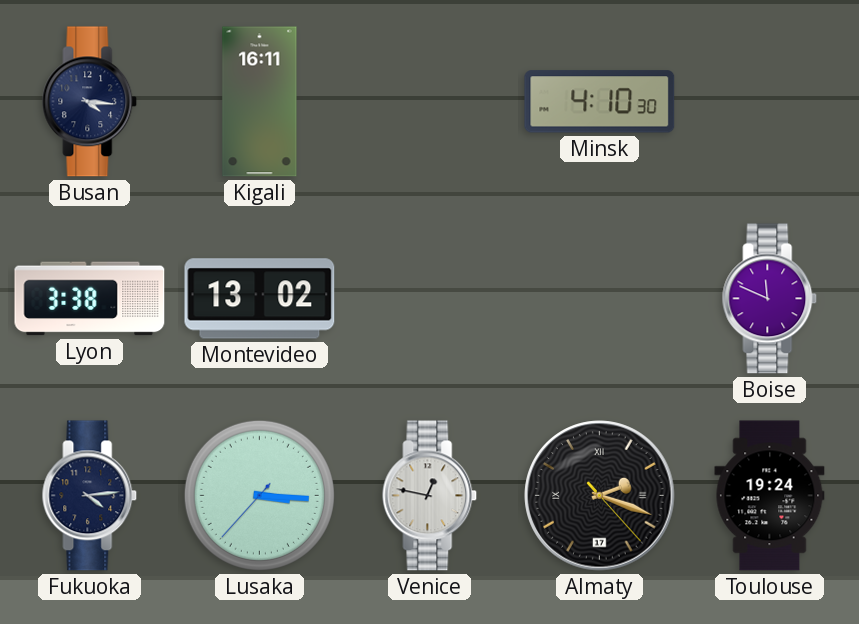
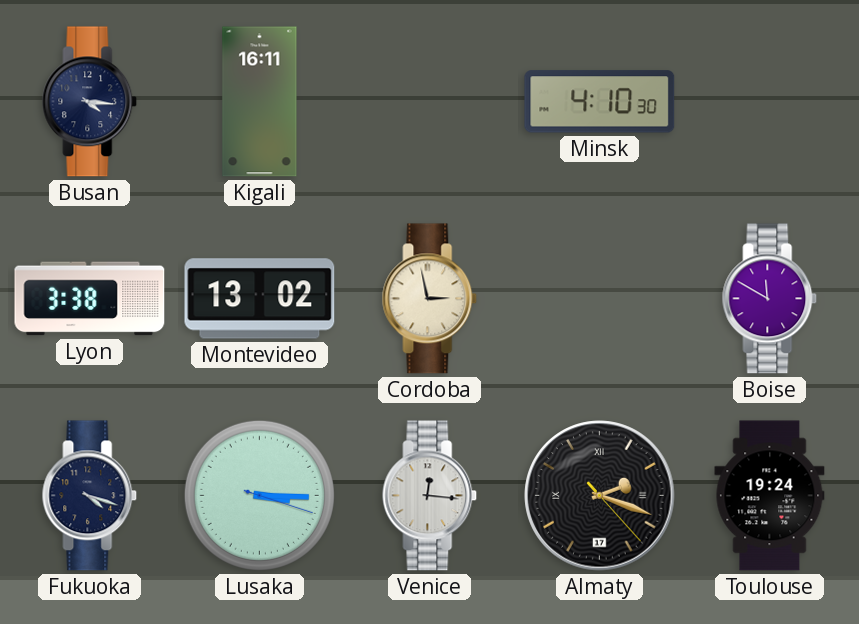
Cordoba: none -> 2:58
Boise: 11:49 -> 11:50
Fukuoka: 4:14 -> 4:18
Lusaka: 3:15:37 -> 3:15:18
Venice: 12:47 -> 12:16
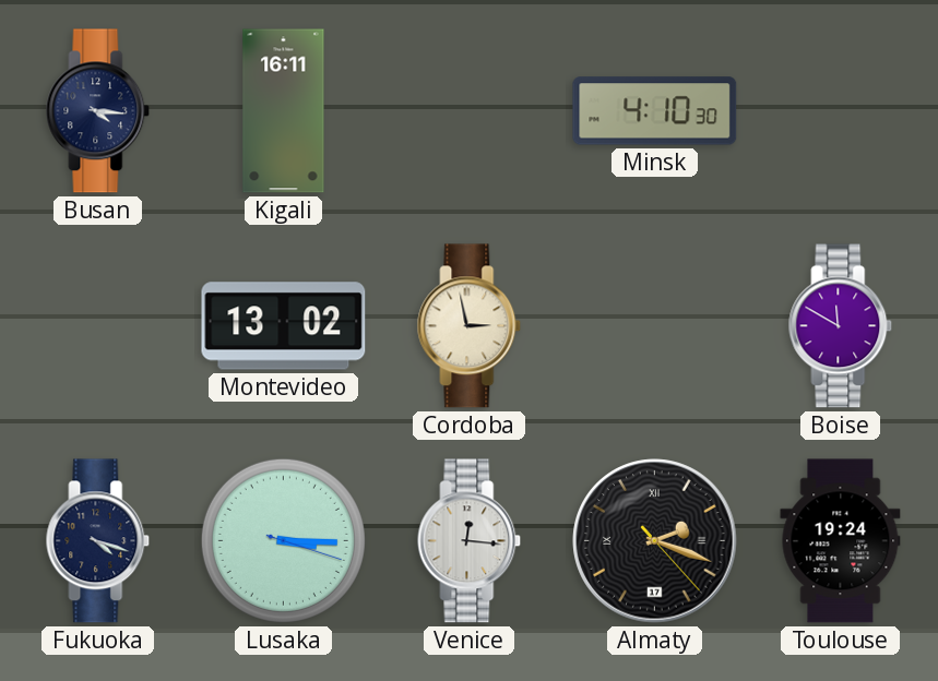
Lyon: 3:38 -> none
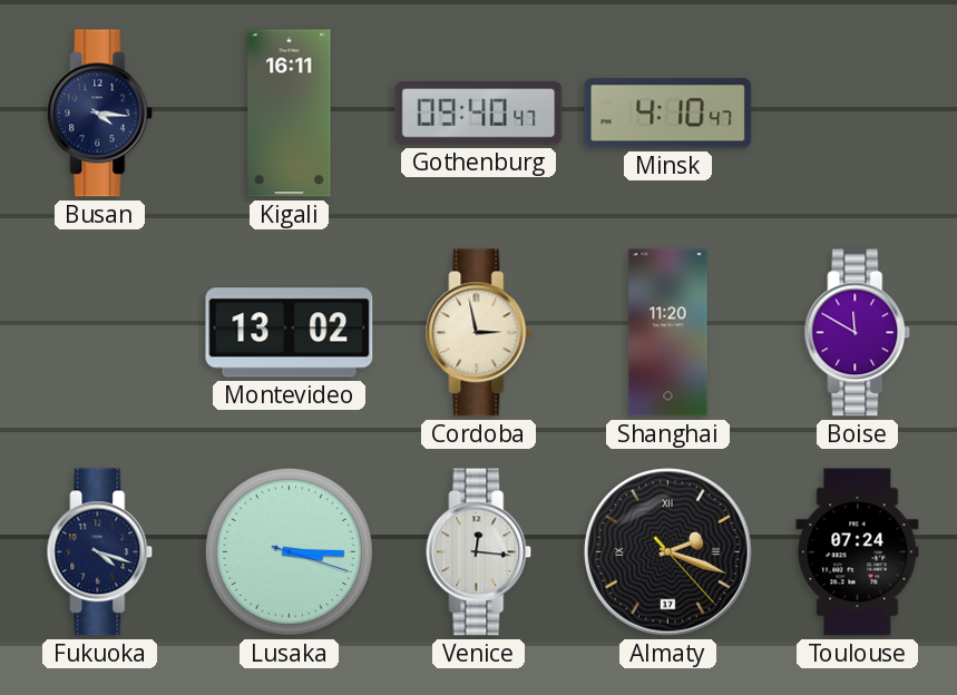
Gothenburg: none -> 09:40
Minsk: 4:10:30 -> 4:10:47
Shanghai: none -> 11:20
Toulouse: 19:24 -> 07:24
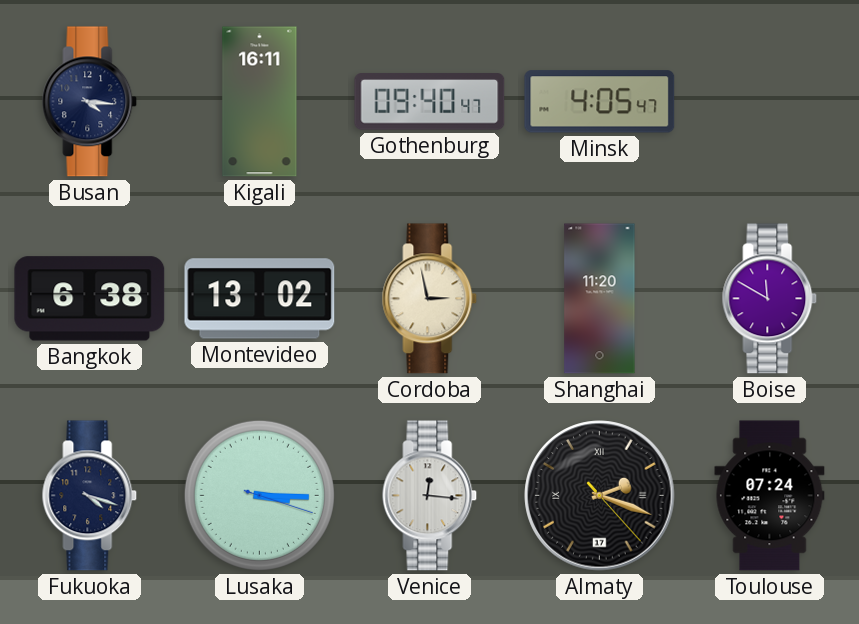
Minsk: 4:10 -> 4:05
Bangkok: none -> 6:38
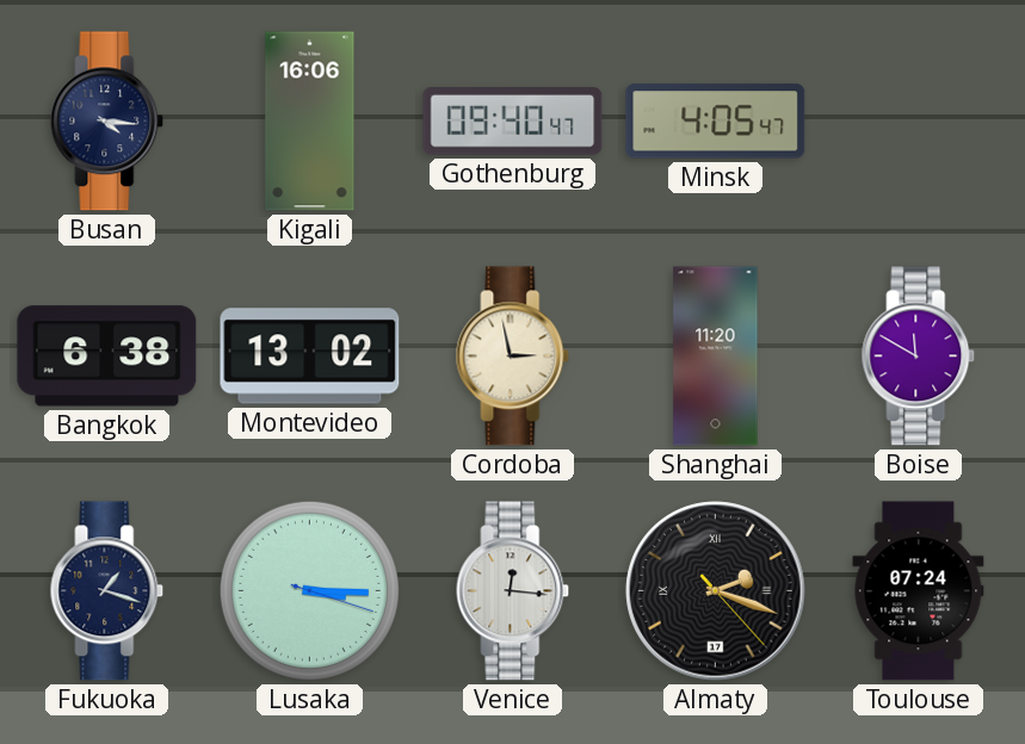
Kigali: 16:11 -> 16:06
Fukuoka: 4:18 -> 1:18
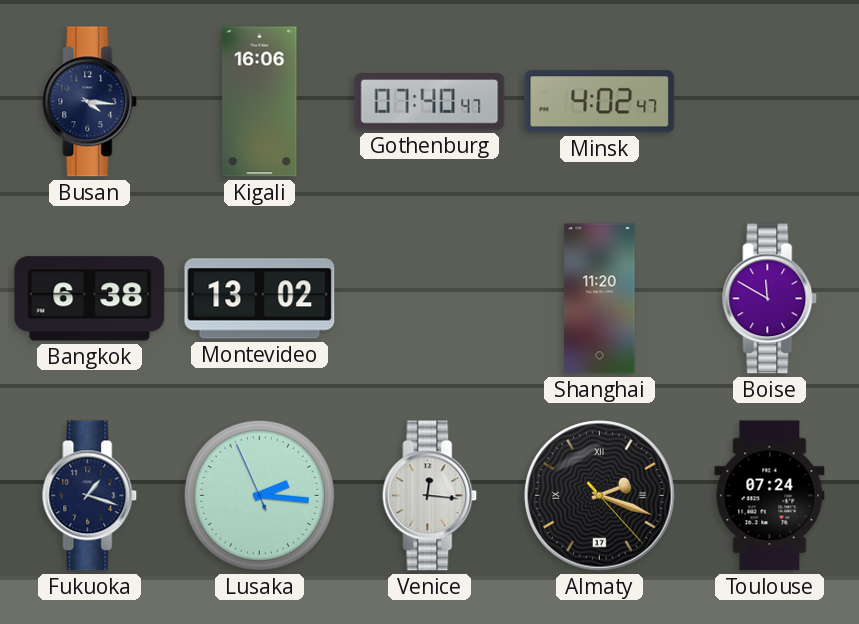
Gothenburg: 09:40 -> 07:40
Minsk: 4:05 -> 4:02
Cordoba: 2:58 -> none
Lusaka: 3:15 -> 2:15
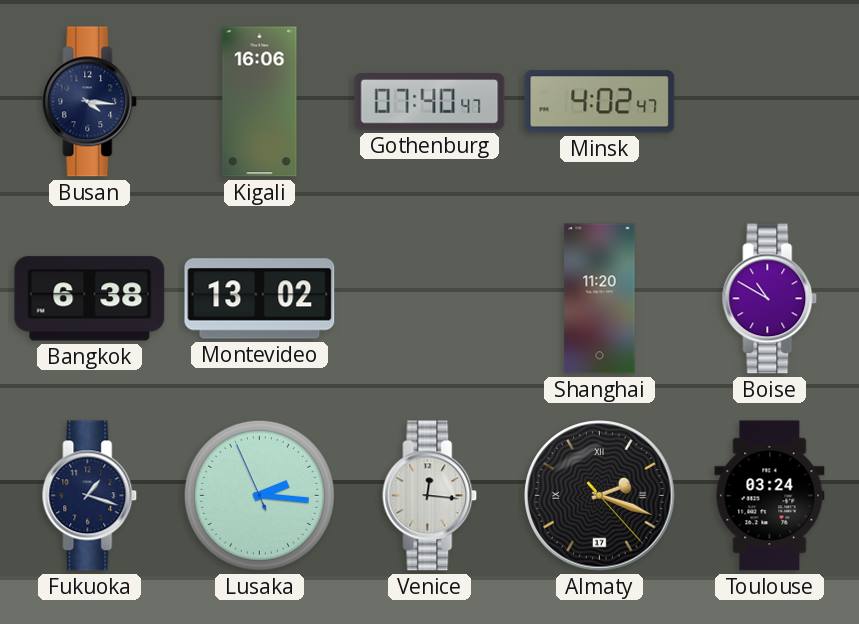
Boise: 11:50 -> 10:50
Toulouse: 07:24 -> 03:24
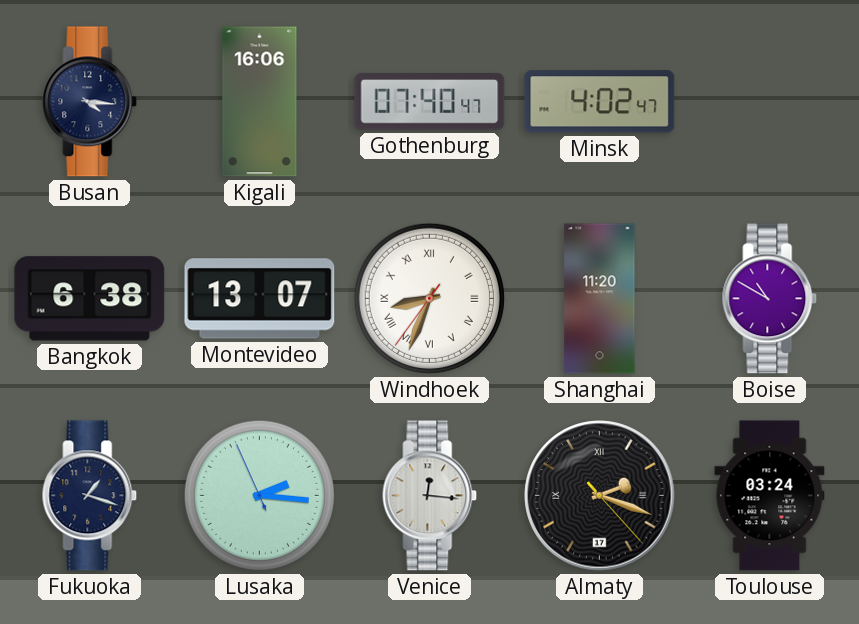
Montevideo: 13:02 -> 13:07
Windhoek: none -> 8:33
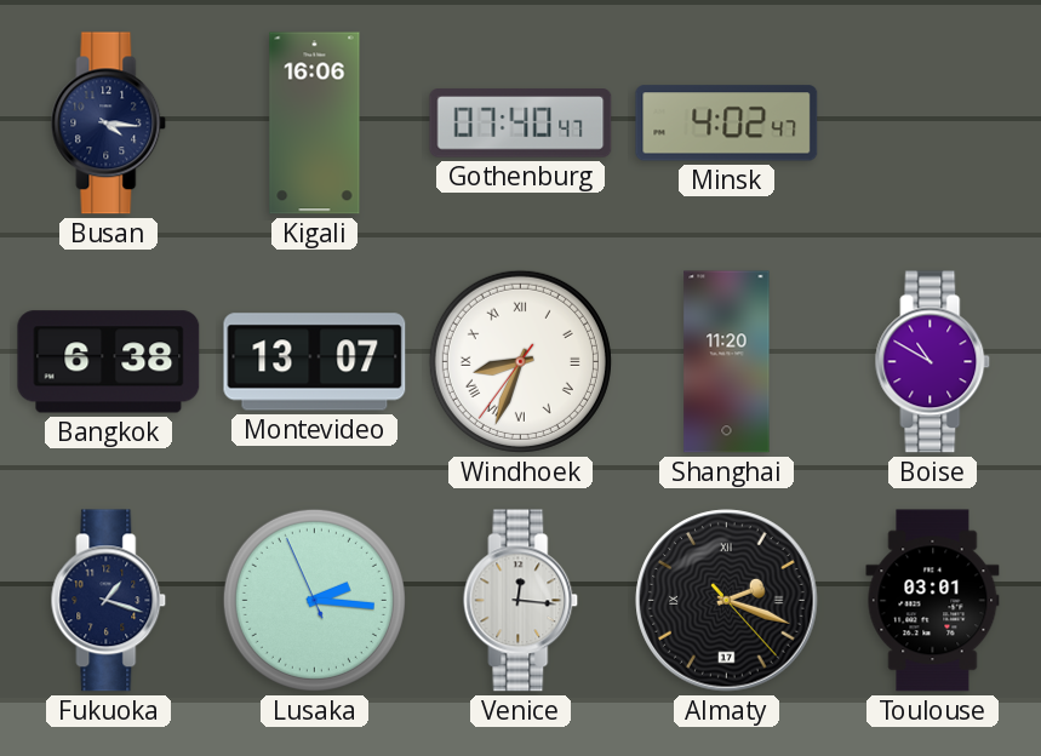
Toulouse: 03:24 -> 03:01
